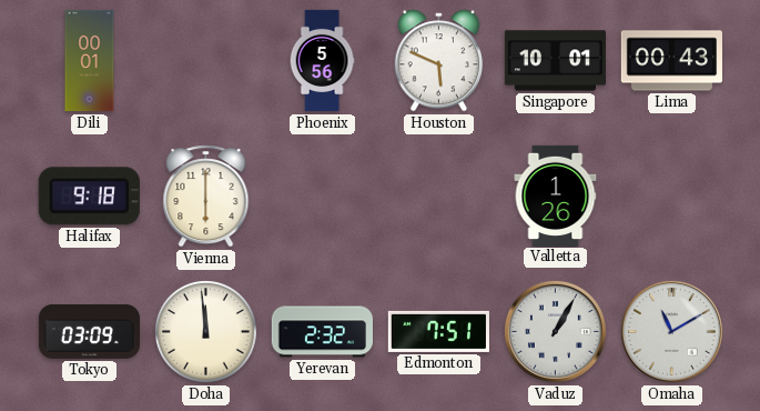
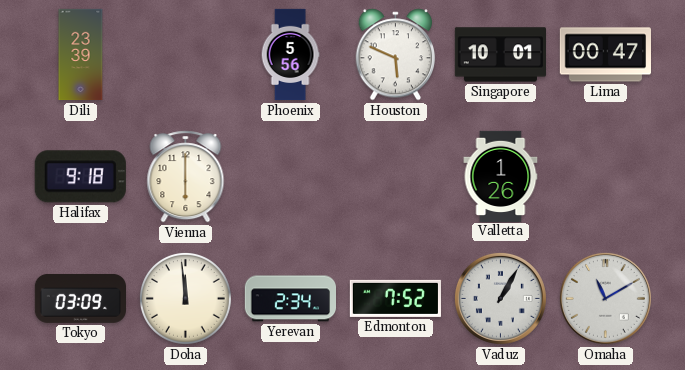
Dili: 00:01 -> 23:39
Lima: 00:43 -> 00:47
Yerevan: 2:32 -> 2:34
Edmonton: 7:51 -> 7:52
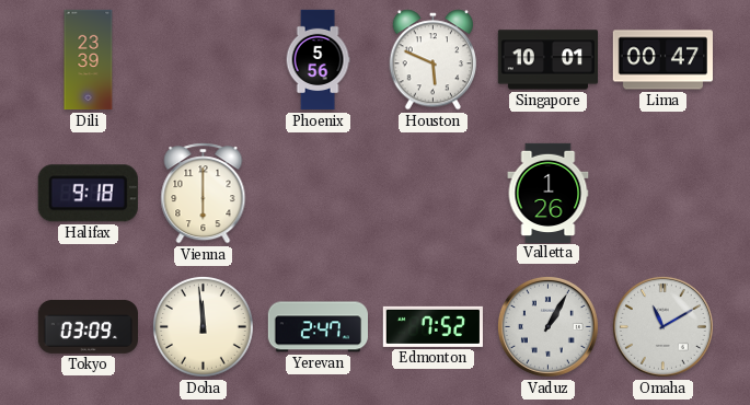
Yerevan: 2:34 -> 2:47
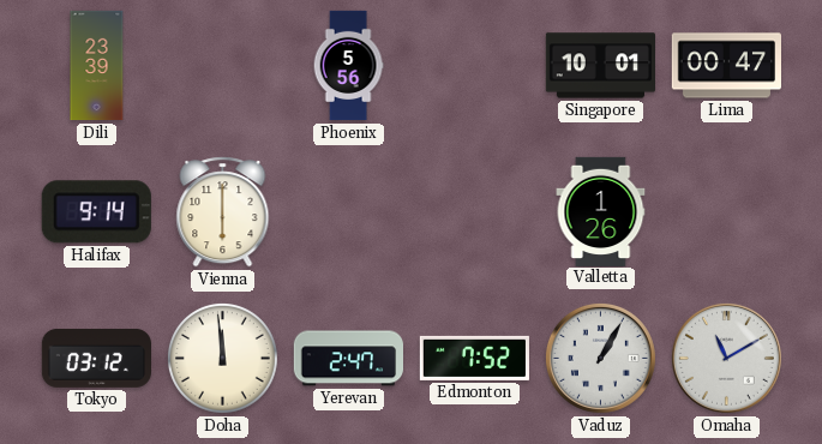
Houston: 5:49 -> none
Halifax: 9:18 -> 9:14
Tokyo: 03:09 -> 03:12
